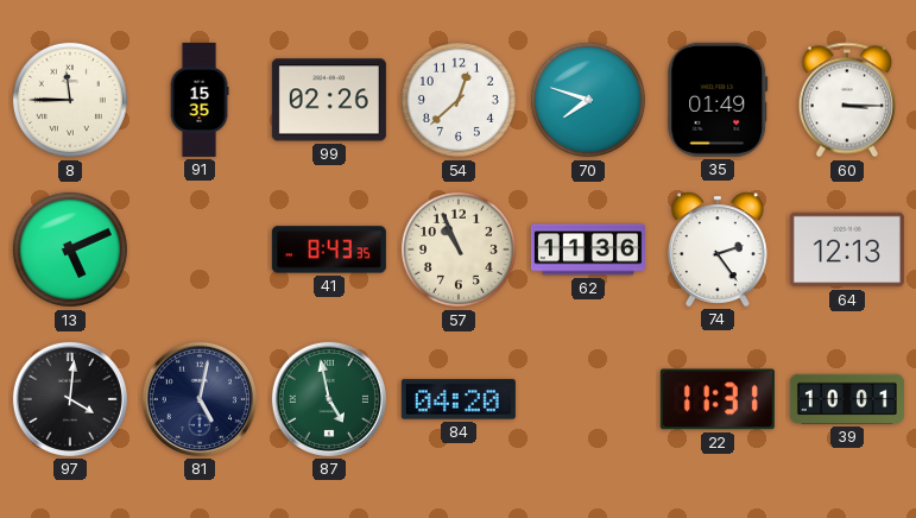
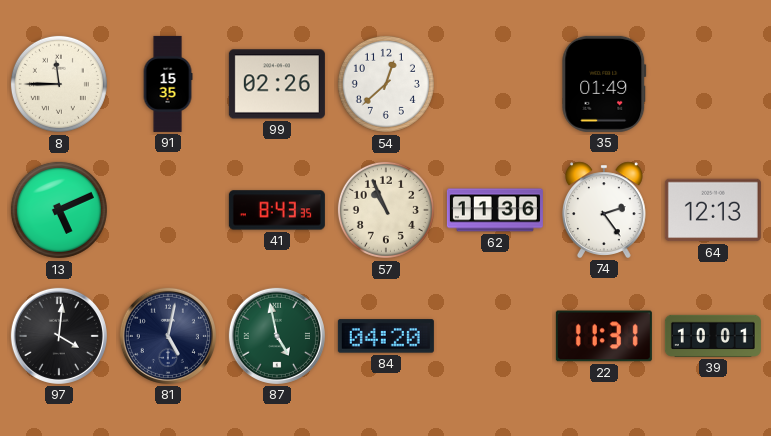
70: 7:48 -> none
60: 3:15 -> none
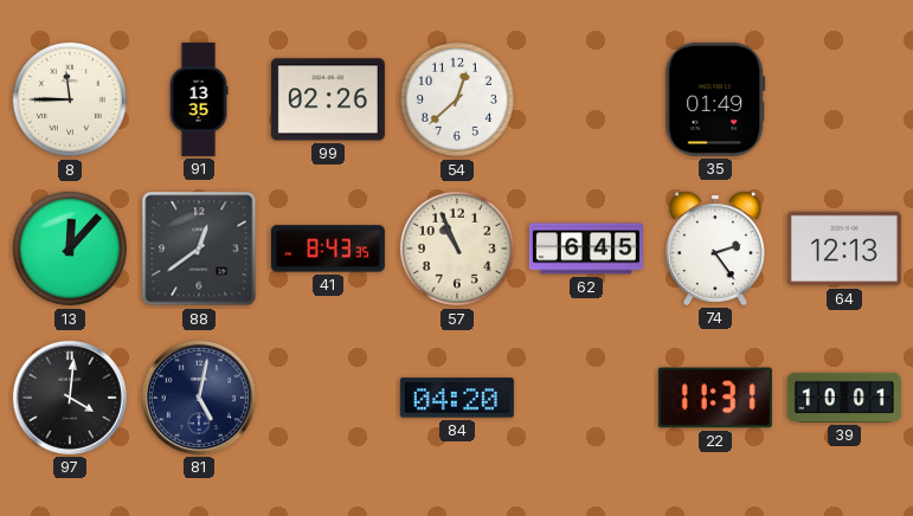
91: 15:35 -> 13:35
13: 5:11 -> 12:07
88: none -> 12:39
62: 11:36 -> 6:45
87: 4:58 -> none
